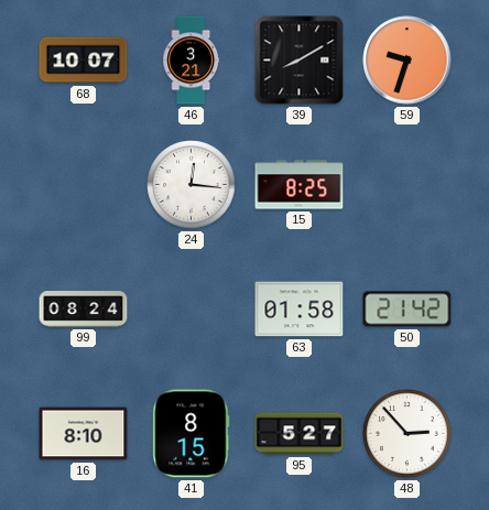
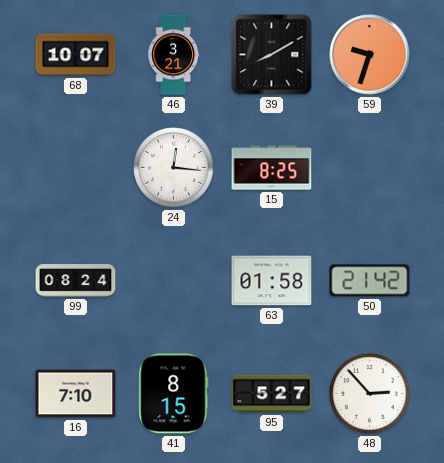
16: 8:10 -> 7:10
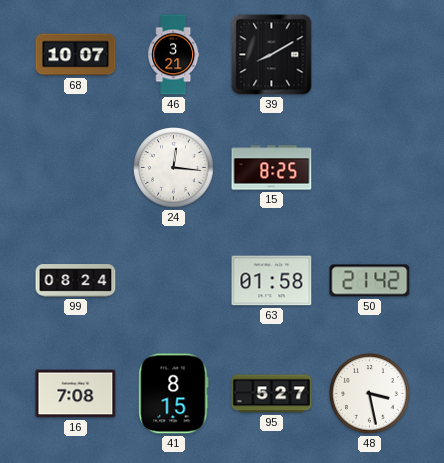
59: 9:33 -> none
16: 7:10 -> 7:08
48: 2:53 -> 3:28
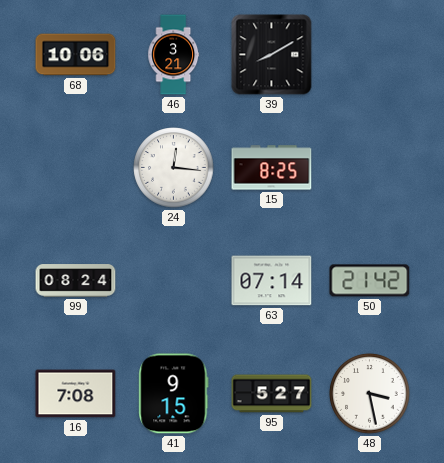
68: 10:07 -> 10:06
63: 01:58 -> 07:14
41: 8:15 -> 9:15
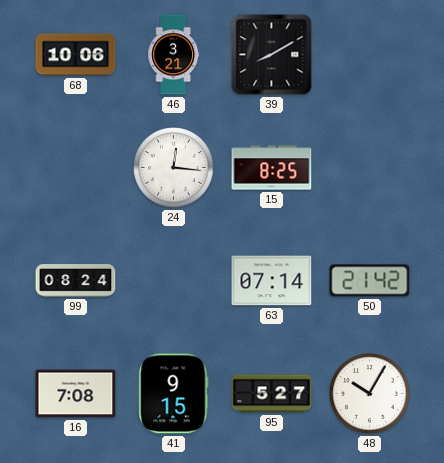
48: 3:28 -> 10:05
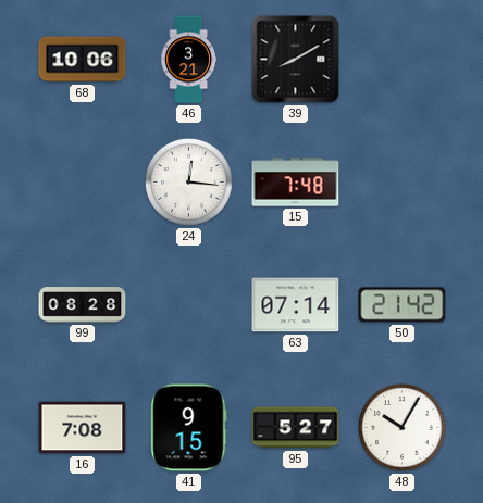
15: 8:25 -> 7:48
99: 08:24 -> 08:28
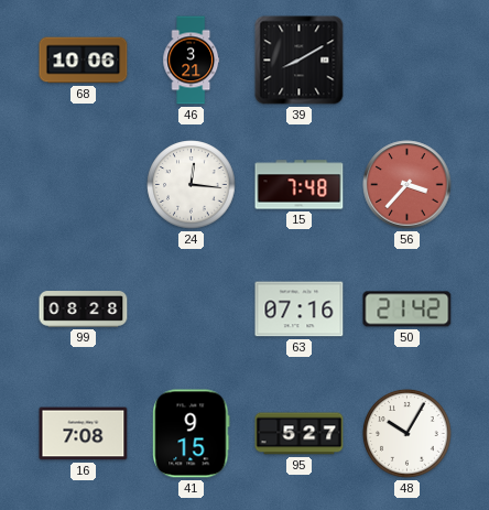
56: none -> 3:37
63: 07:14 -> 07:16
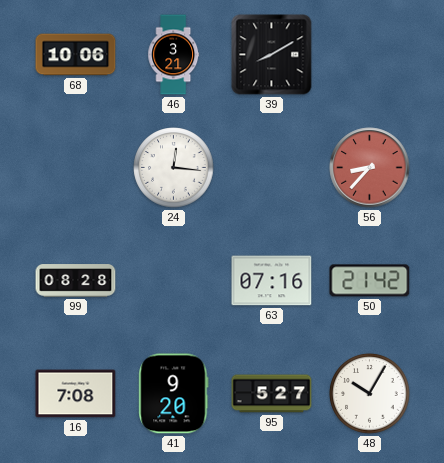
15: 7:48 -> none
56: 3:37 -> 8:37
41: 9:15 -> 9:20
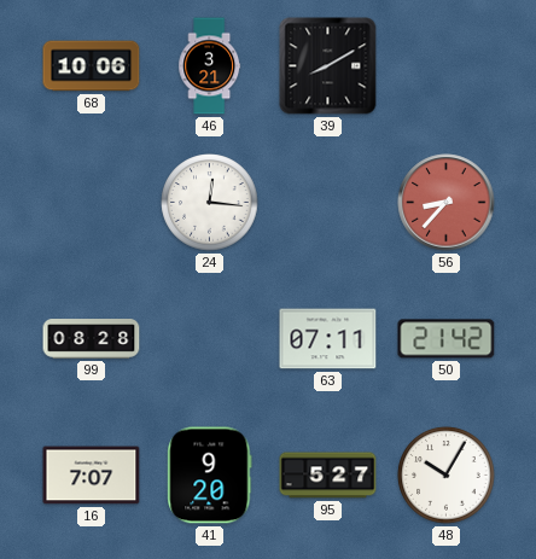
63: 07:16 -> 07:11
16: 7:08 -> 7:07
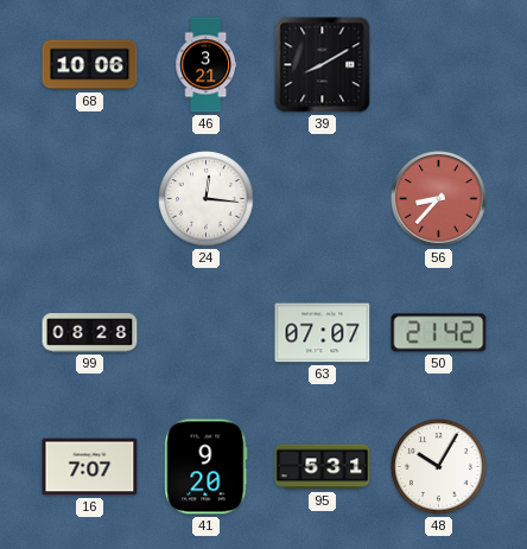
63: 07:11 -> 07:07
95: 5:27 -> 5:31
